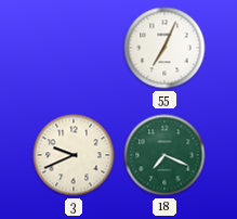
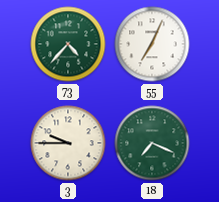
73: none -> 4:37
3: 9:41 -> 9:45
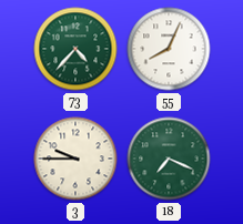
55: 7:04 -> 8:04
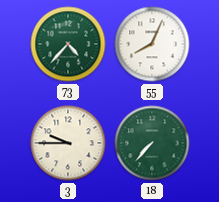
18: 7:19 -> 7:37
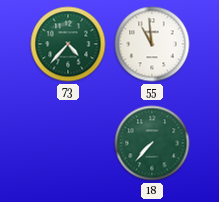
55: 8:04 -> 10:59
3: 9:45 -> none
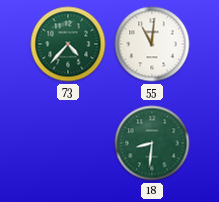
55: 10:59 -> 11:01
18: 7:37 -> 8:31
